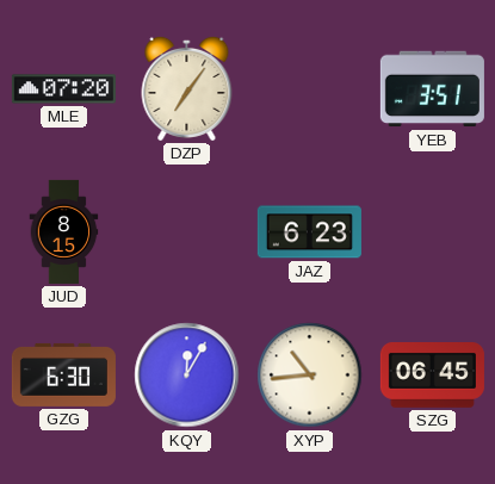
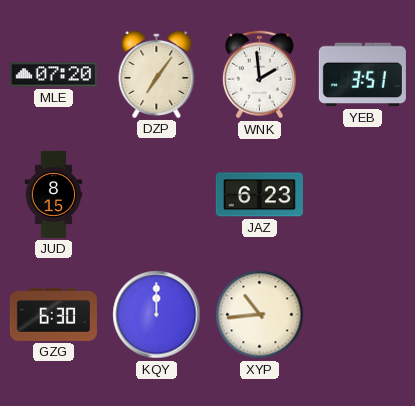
WNK: none -> 1:59
KQY: 12:05 -> 12:00
SZG: 06:45 -> none
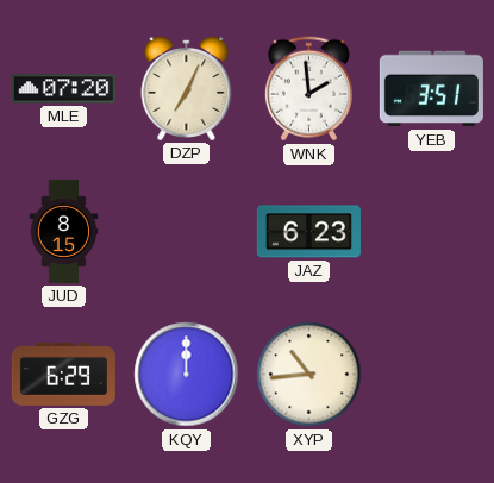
DZP: 7:06 -> 7:04
GZG: 6:30 -> 6:29
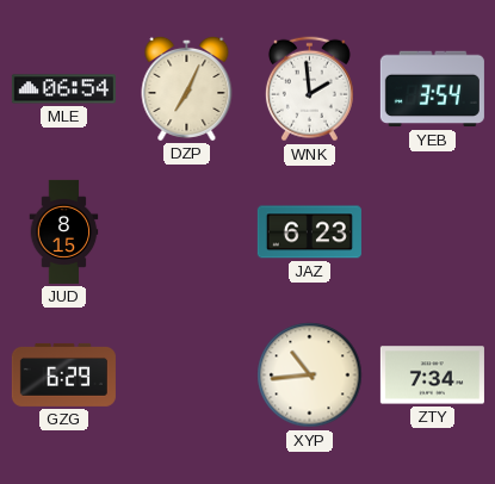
MLE: 07:20 -> 06:54
YEB: 3:51 -> 3:54
KQY: 12:00 -> none
ZTY: none -> 7:34
